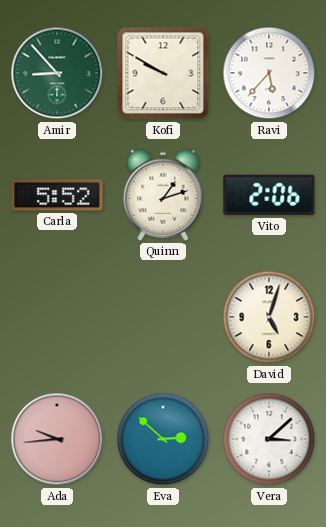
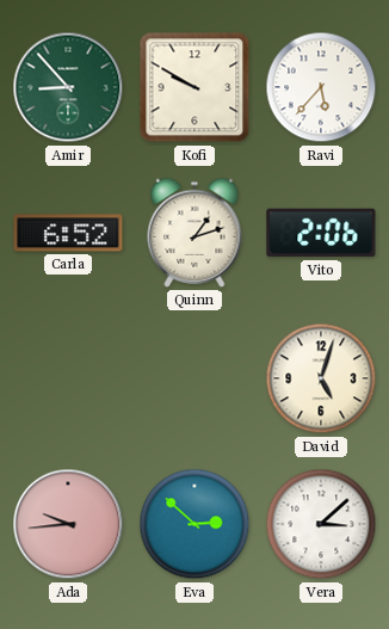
Carla: 5:52 -> 6:52
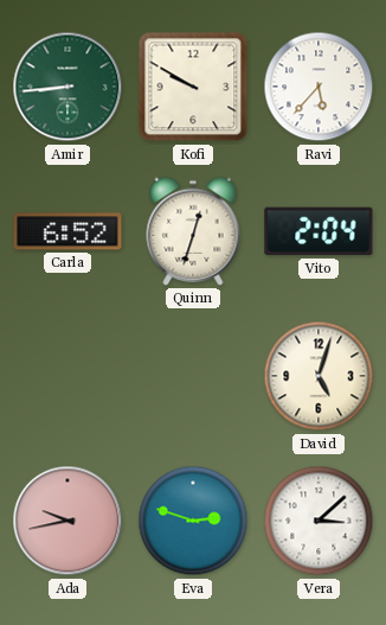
Amir: 8:53 -> 8:44
Quinn: 1:12 -> 12:33
Vito: 2:06 -> 2:04
Ada: 9:44 -> 9:43
Eva: 2:52 -> 2:48
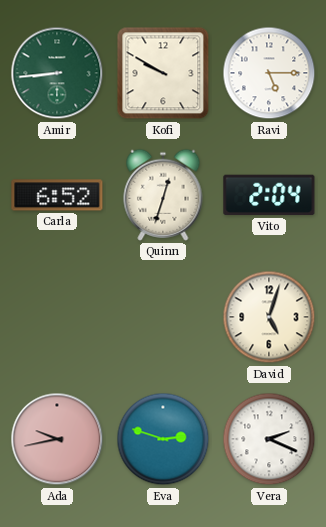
Ravi: 5:37 -> 5:15
Vera: 3:08 -> 2:19
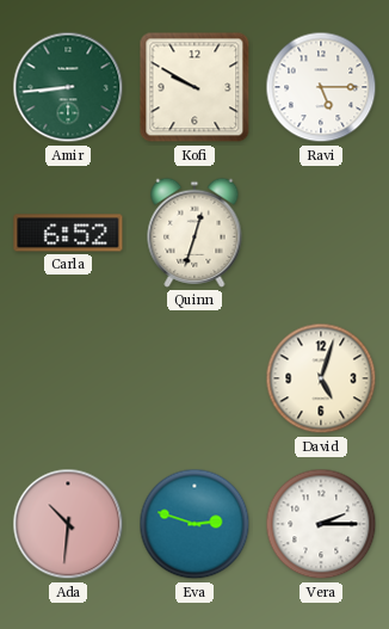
Vito: 2:04 -> none
Ada: 9:43 -> 10:31
Vera: 2:19 -> 2:15
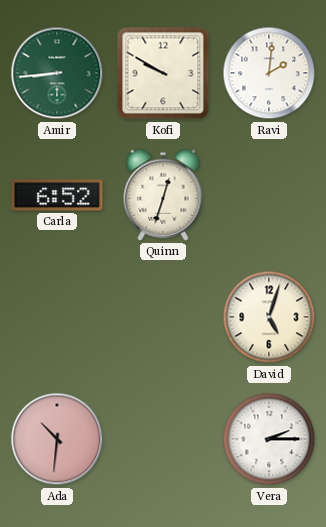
Ravi: 5:15 -> 2:01
Eva: 2:48 -> none
